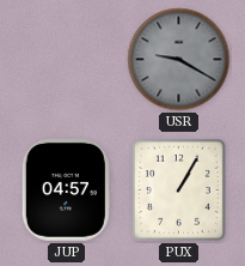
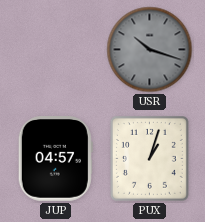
USR: 9:20 -> 10:18
PUX: 1:05 -> 1:03
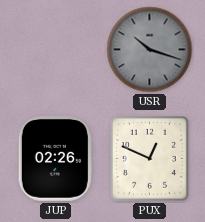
JUP: 04:57 -> 02:26
PUX: 1:03 -> 12:49
